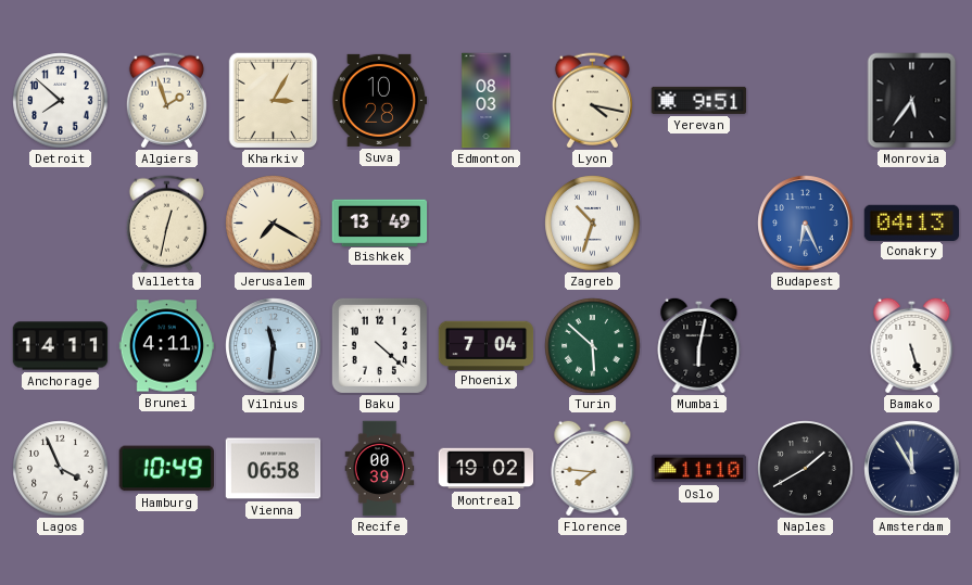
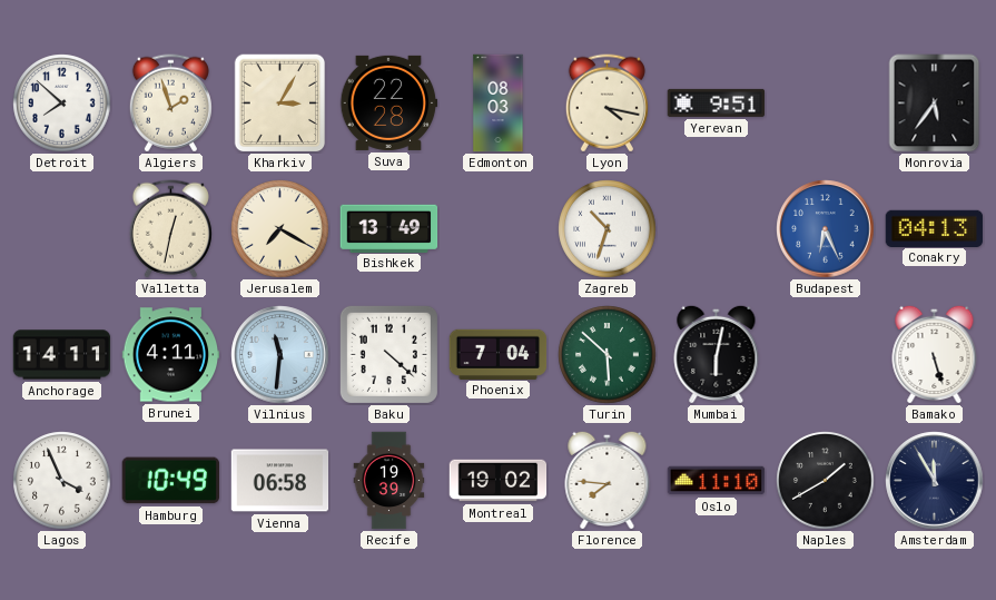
Suva: 10:28 -> 22:28
Recife: 00:39 -> 19:39
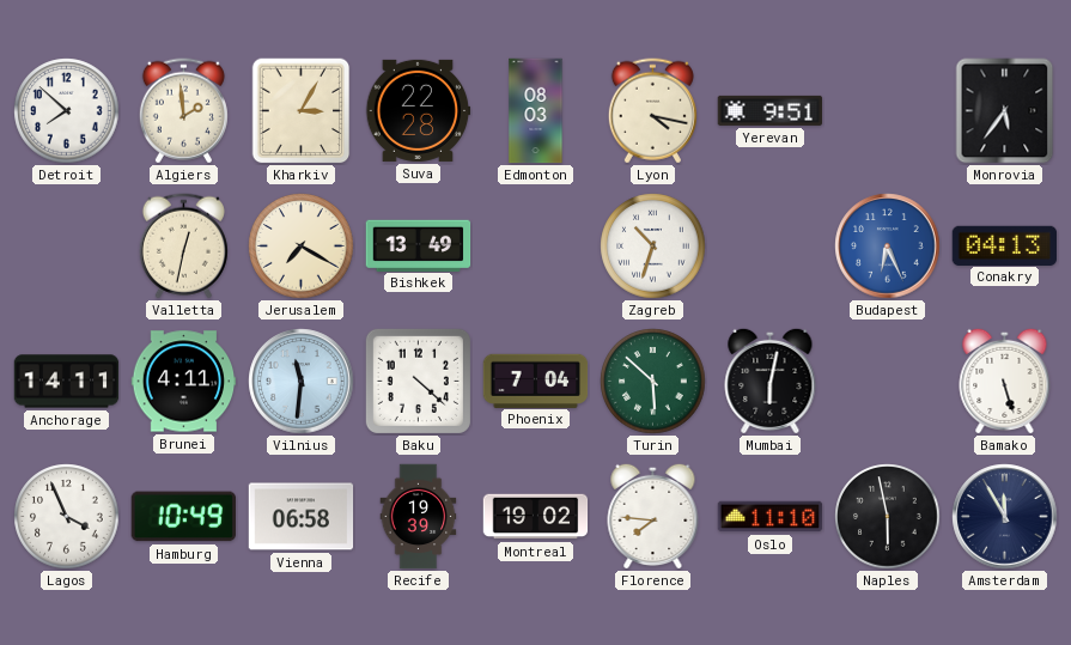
Algiers: 1:57 -> 1:59
Naples: 1:40 -> 5:58
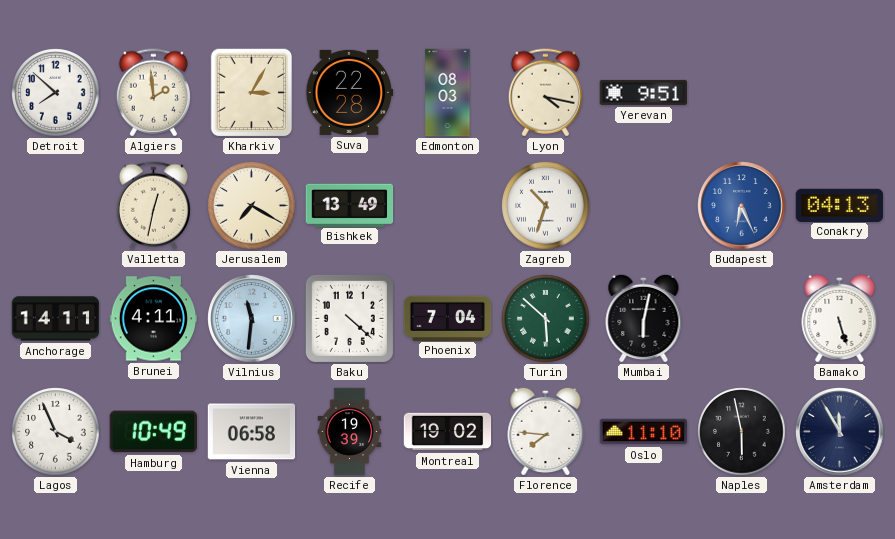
Monrovia: 5:36 -> none
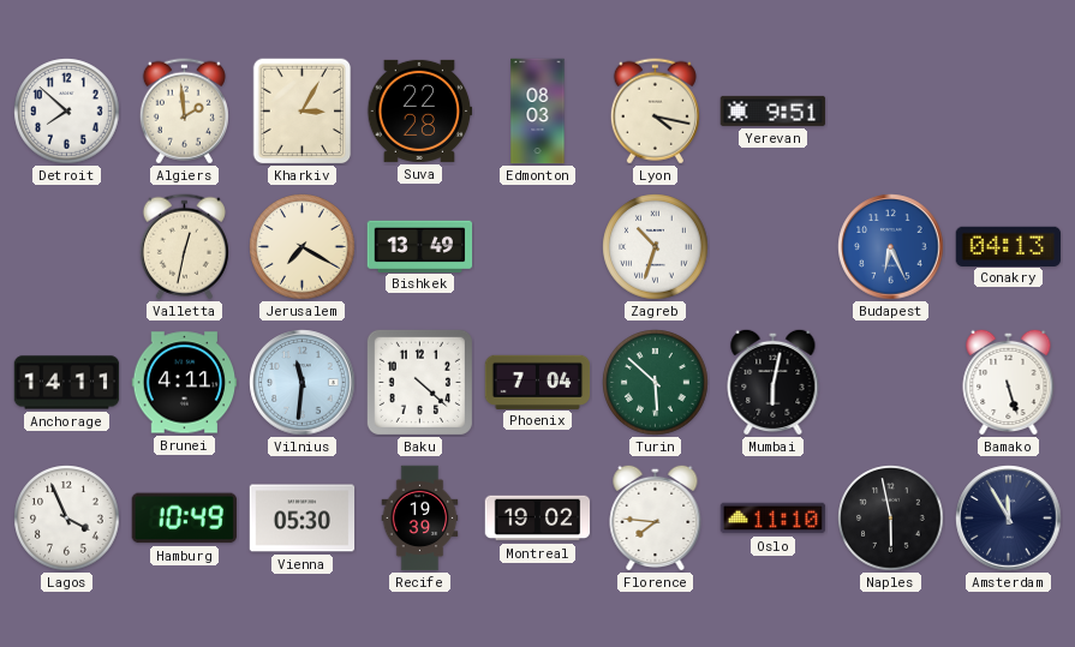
Vienna: 06:58 -> 05:30
